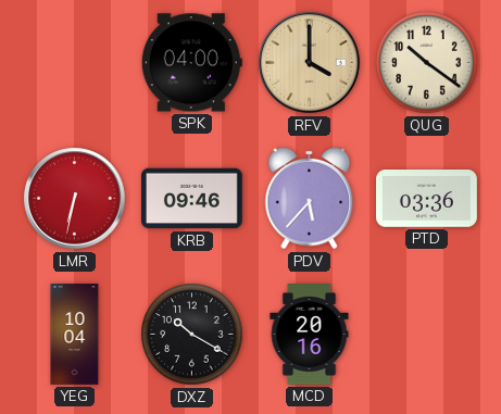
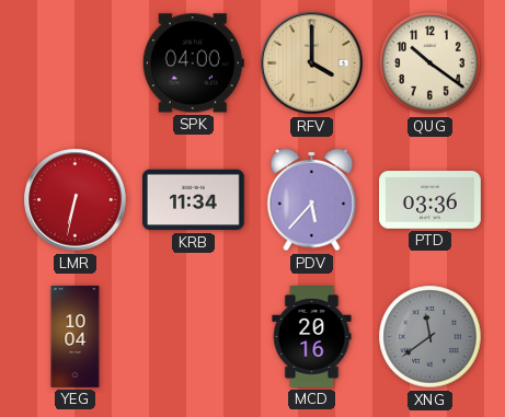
KRB: 09:46 -> 11:34
DXZ: 10:20 -> none
XNG: none -> 11:39
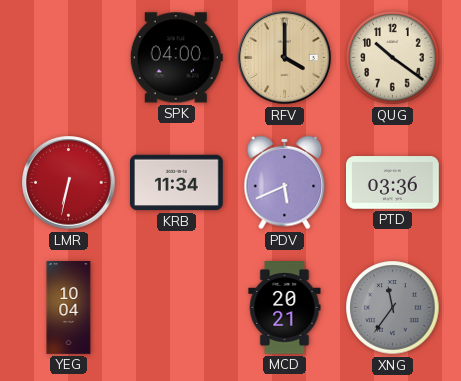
PDV: 5:37 -> 5:41
MCD: 20:16 -> 20:21
XNG: 11:39 -> 11:36
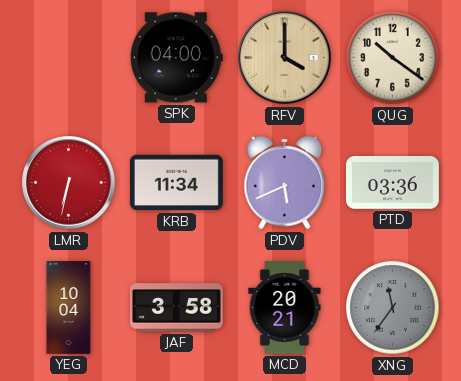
JAF: none -> 3:58
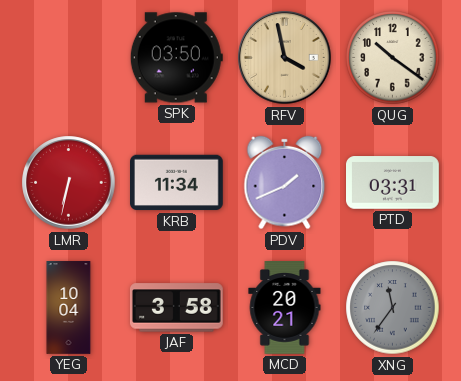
SPK: 04:00 -> 03:50
RFV: 4:00 -> 3:58
PDV: 5:41 -> 1:41
PTD: 03:36 -> 03:31
